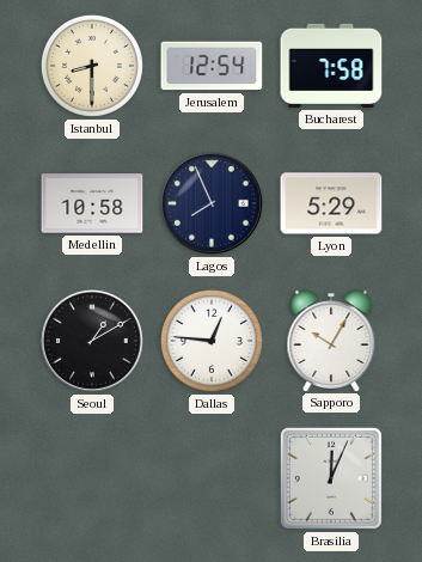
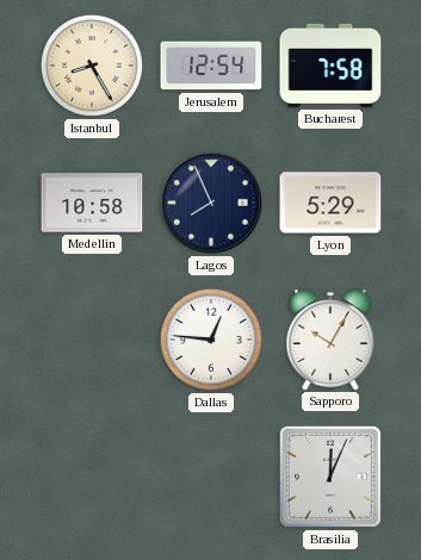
Istanbul: 8:30 -> 8:25
Seoul: 1:10 -> none
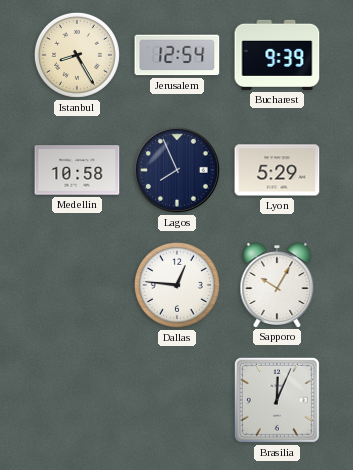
Bucharest: 7:58 -> 9:39
